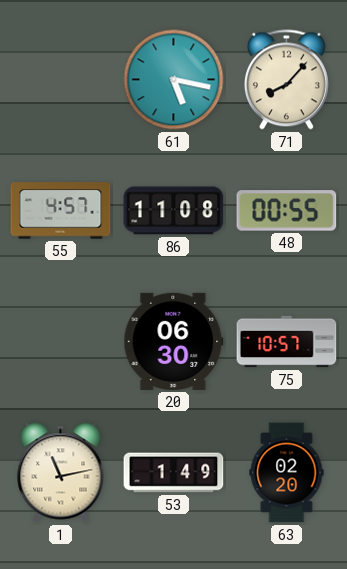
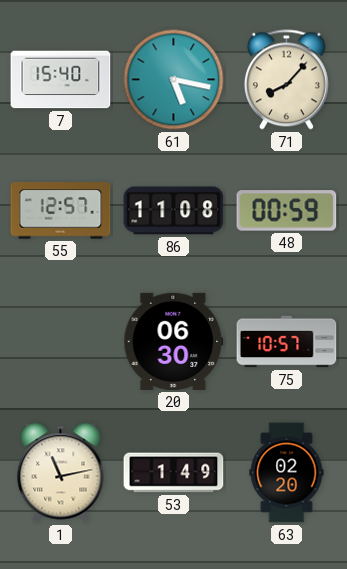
7: none -> 15:40
55: 4:57 -> 12:57
48: 00:55 -> 00:59
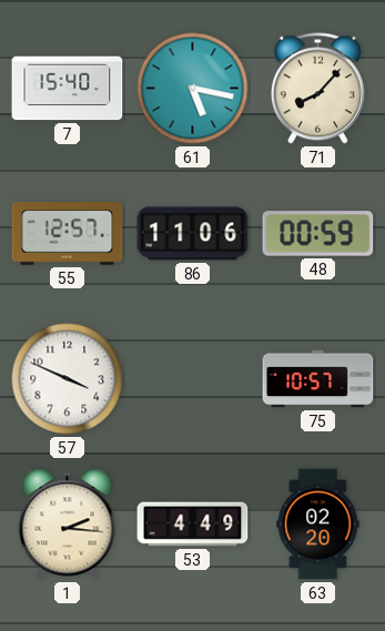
86: 11:08 -> 11:06
57: none -> 3:49
20: 06:30 -> none
1: 11:13 -> 2:16
53: 1:49 -> 4:49
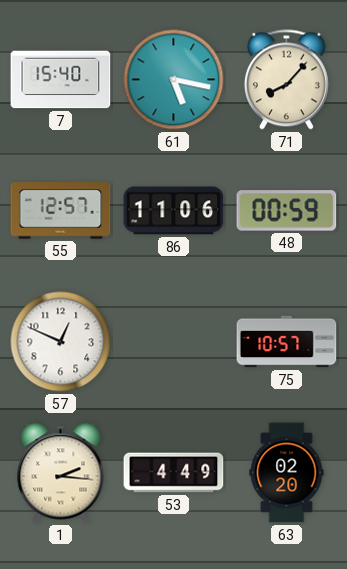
57: 3:49 -> 12:49
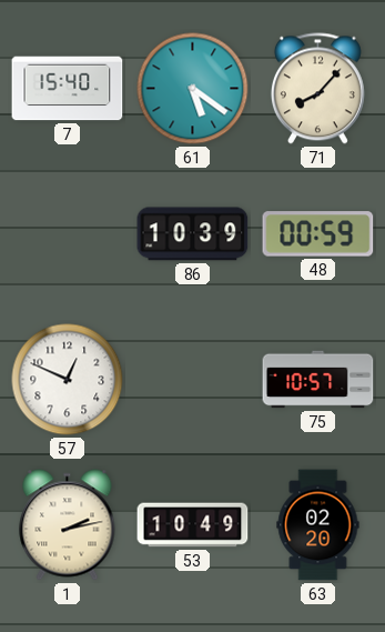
61: 5:17 -> 5:21
55: 12:57 -> none
86: 11:06 -> 10:39
1: 2:16 -> 2:13
53: 4:49 -> 10:49
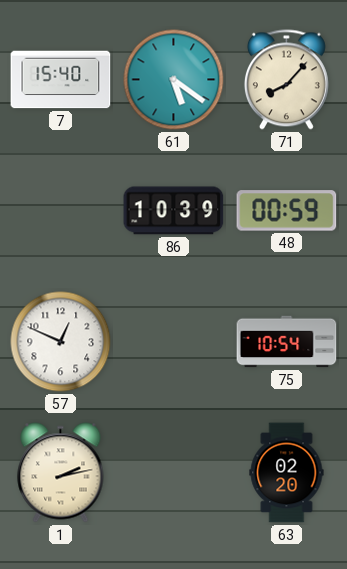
75: 10:57 -> 10:54
53: 10:49 -> none
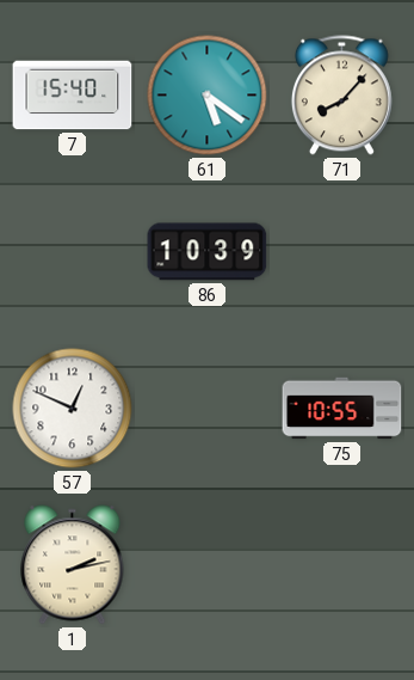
48: 00:59 -> none
75: 10:54 -> 10:55
63: 02:20 -> none
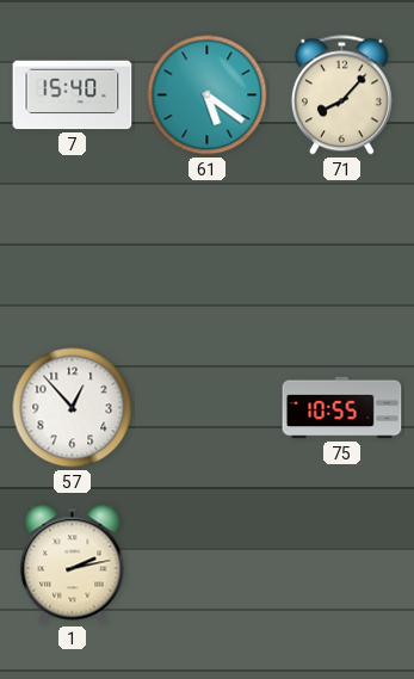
86: 10:39 -> none
57: 12:49 -> 12:53
